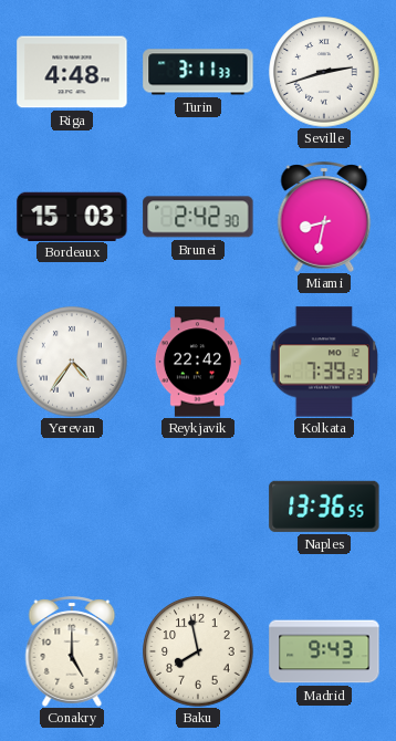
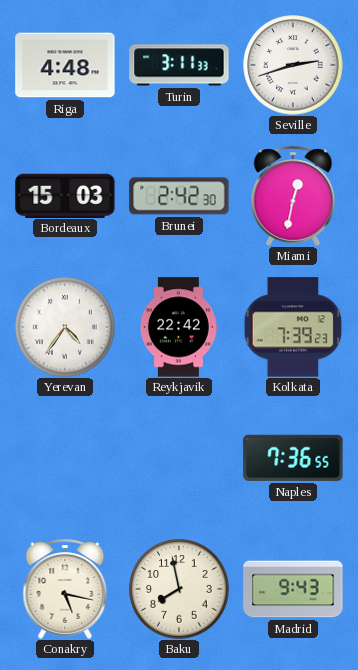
Miami: 8:32 -> 12:32
Naples: 13:36 -> 7:36
Conakry: 5:00 -> 5:17
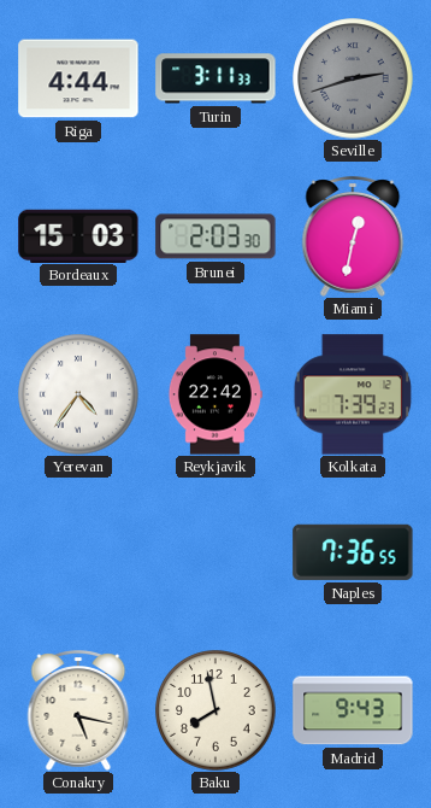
Riga: 4:48 -> 4:44
Seville dial: white -> grey
Brunei: 2:42 -> 2:03
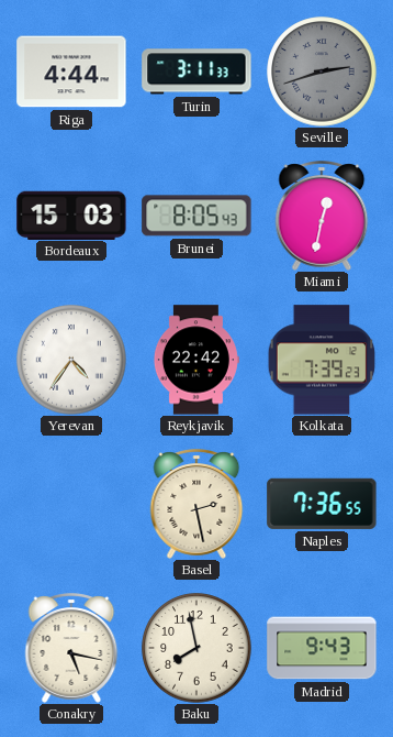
Brunei: 2:03 -> 8:05
Basel: none -> 2:28
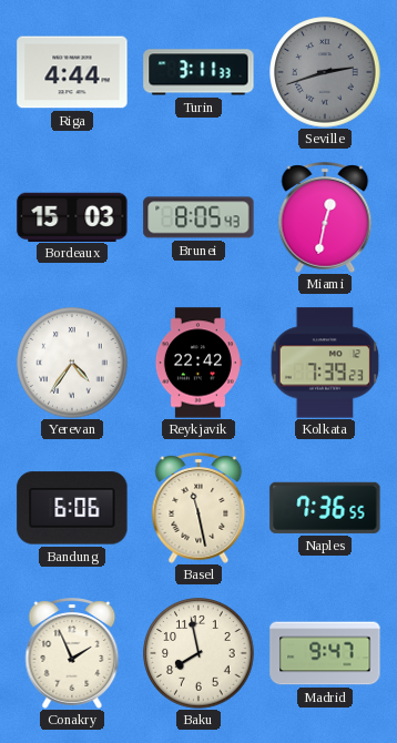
Bandung: none -> 6:06
Basel: 2:28 -> 11:28
Conakry: 5:17 -> 1:56
Madrid: 9:43 -> 9:47
